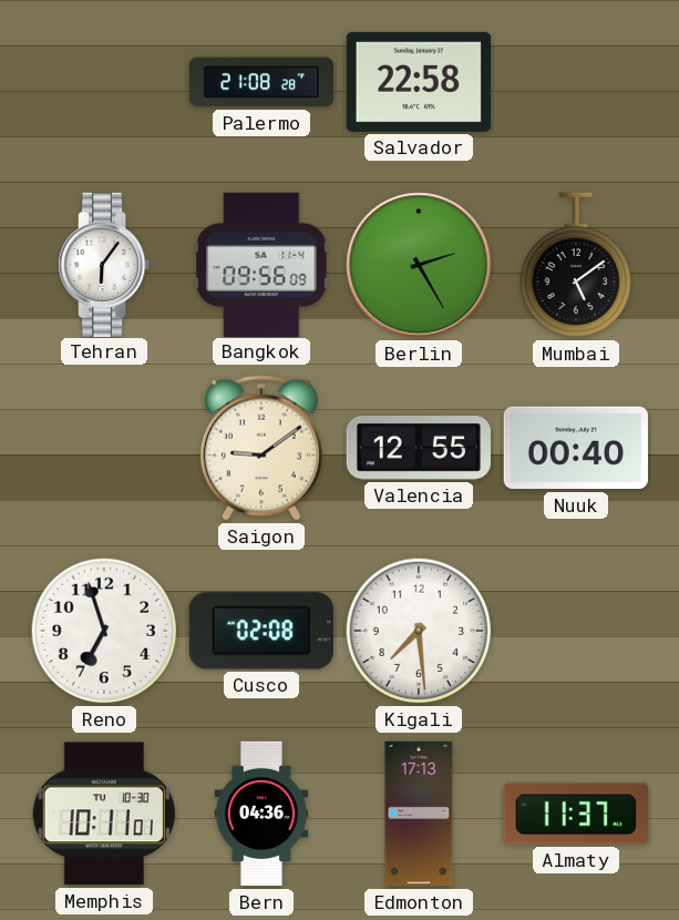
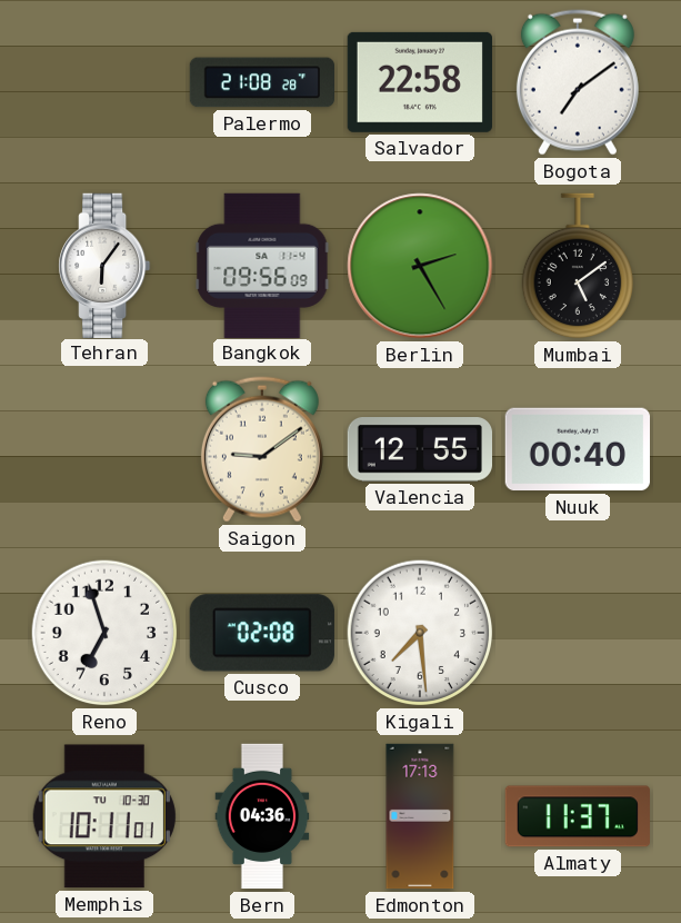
Bogota: none -> 7:09
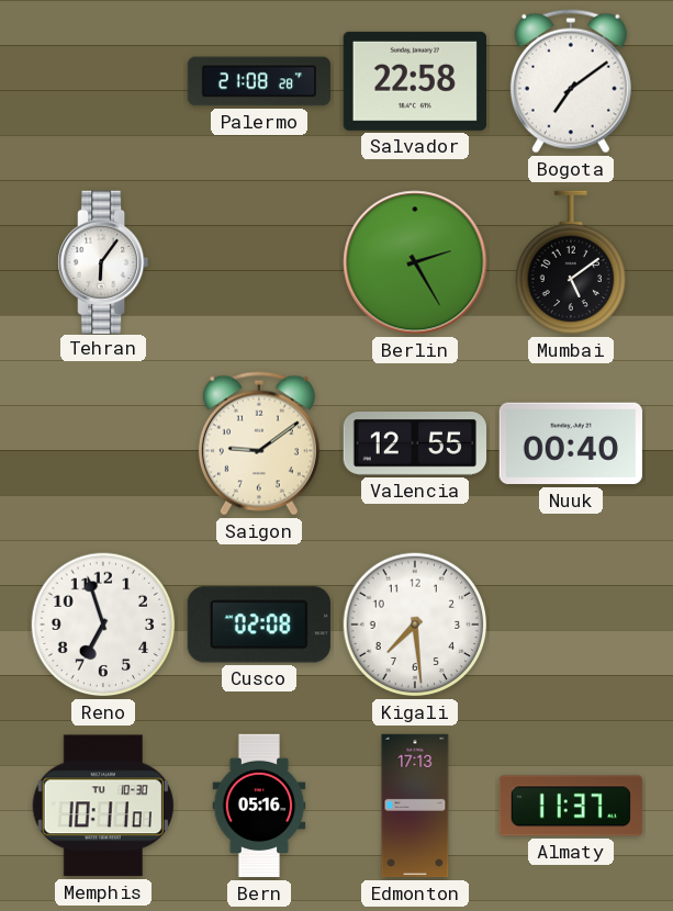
Bangkok: 09:56 -> none
Bern: 04:36 -> 05:16
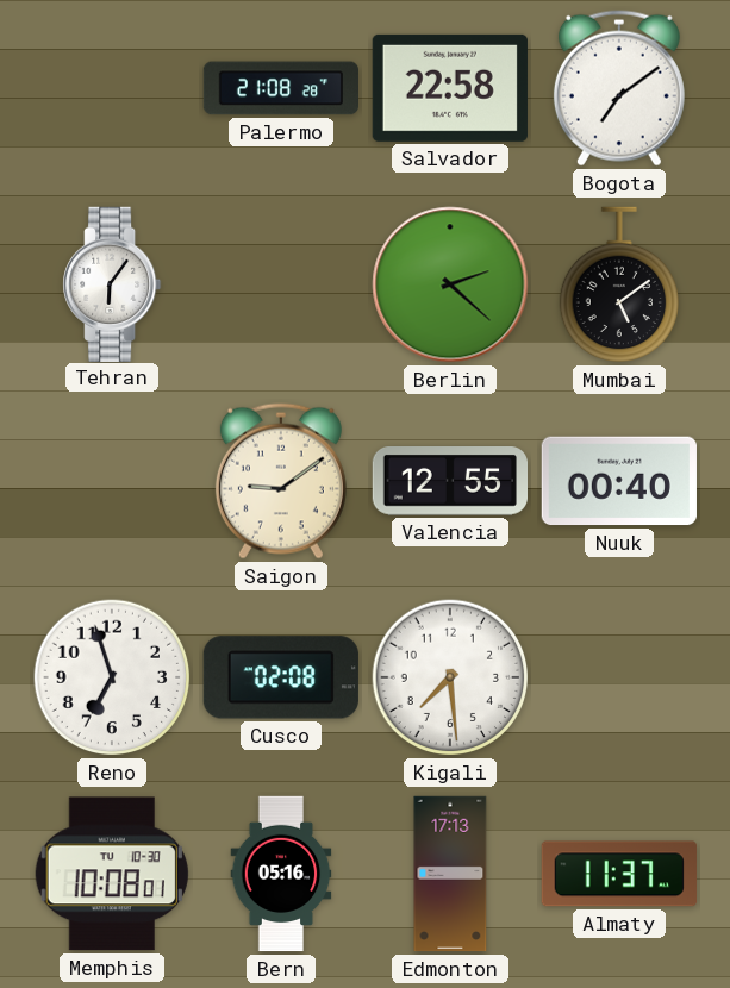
Berlin: 2:25 -> 2:22
Memphis: 10:11 -> 10:08
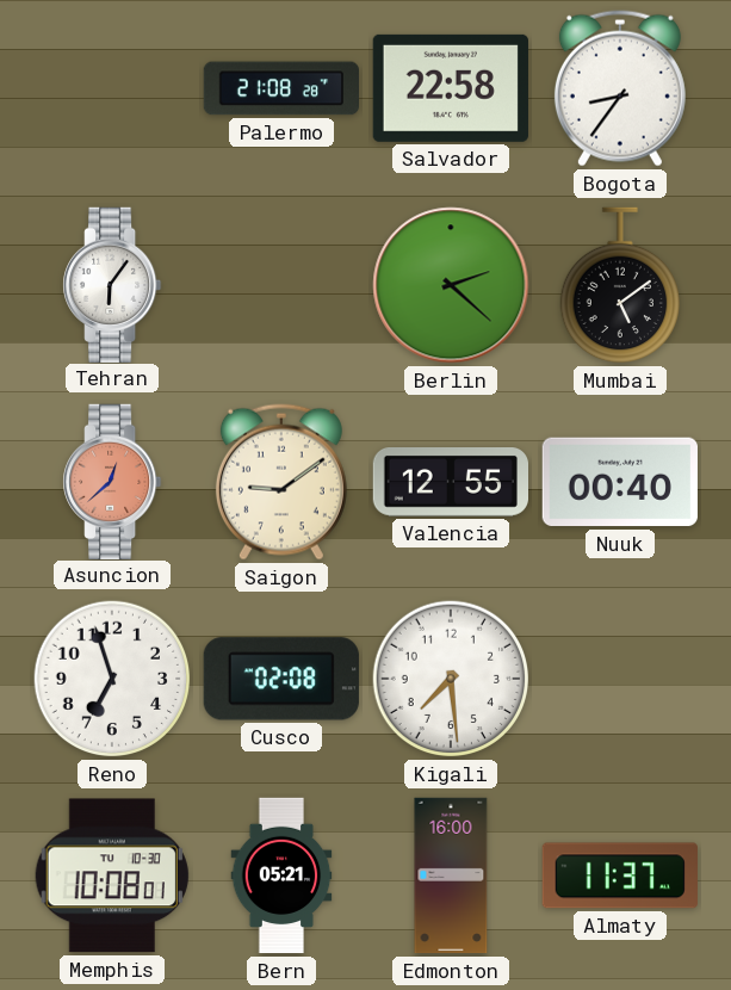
Bogota: 7:09 -> 8:36
Asuncion: none -> 12:38
Bern: 05:16 -> 05:21
Edmonton: 17:13 -> 16:00
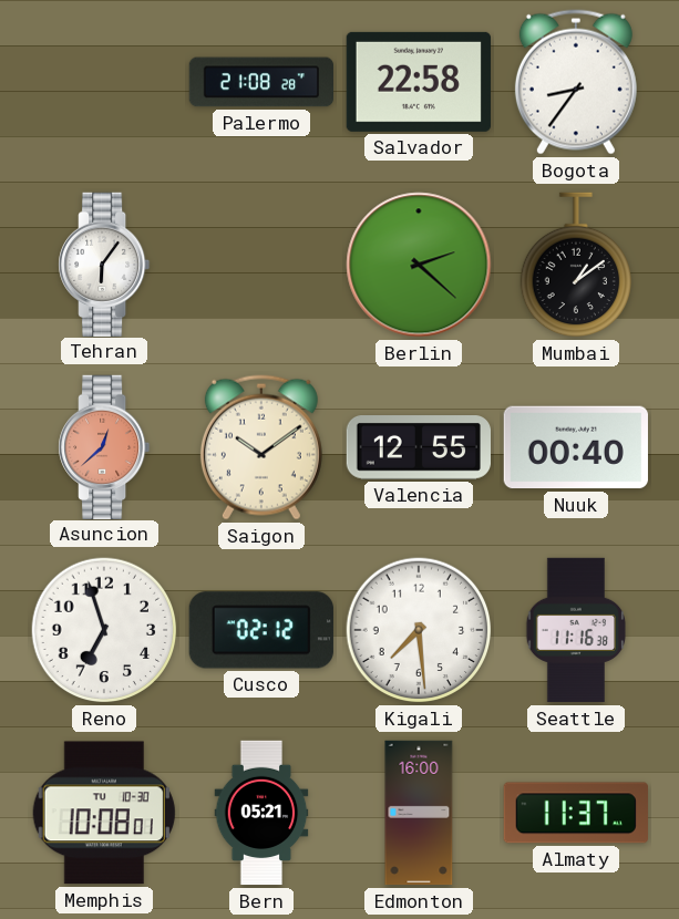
Mumbai: 5:09 -> 1:09
Saigon: 9:09 -> 10:09
Cusco: 02:08 -> 02:12
Seattle: none -> 11:16
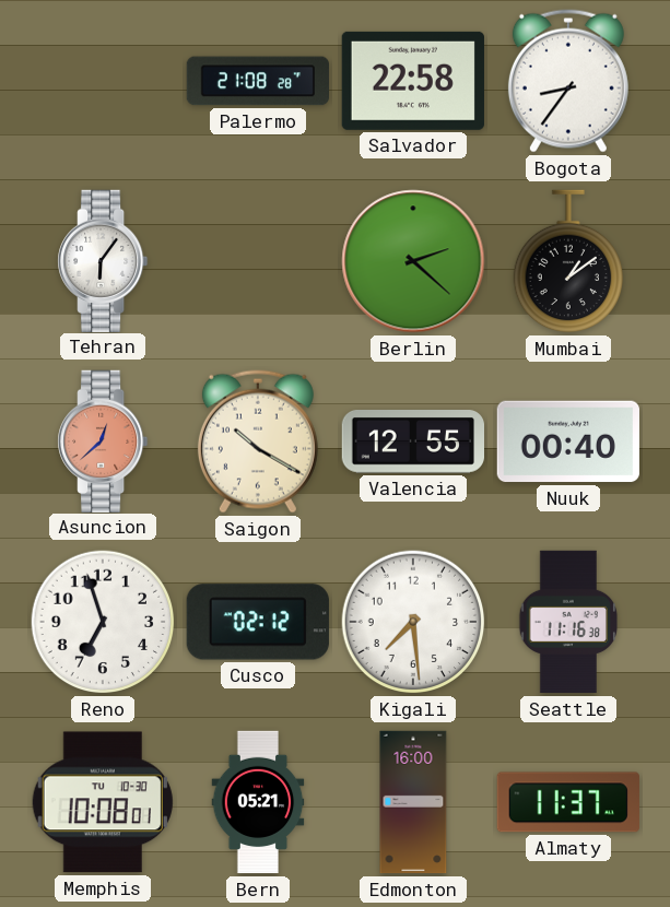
Saigon: 10:09 -> 10:20
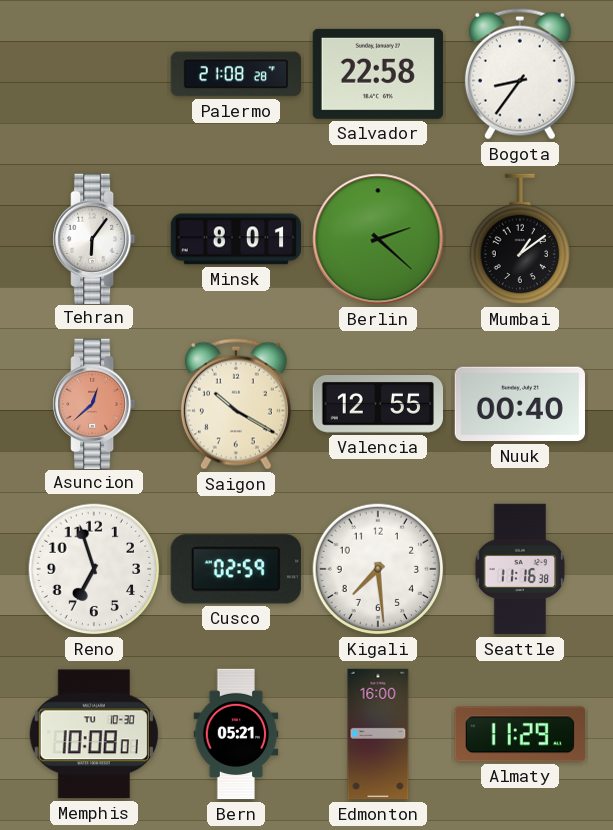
Minsk: none -> 8:01
Cusco: 02:12 -> 02:59
Almaty: 11:37 -> 11:29
